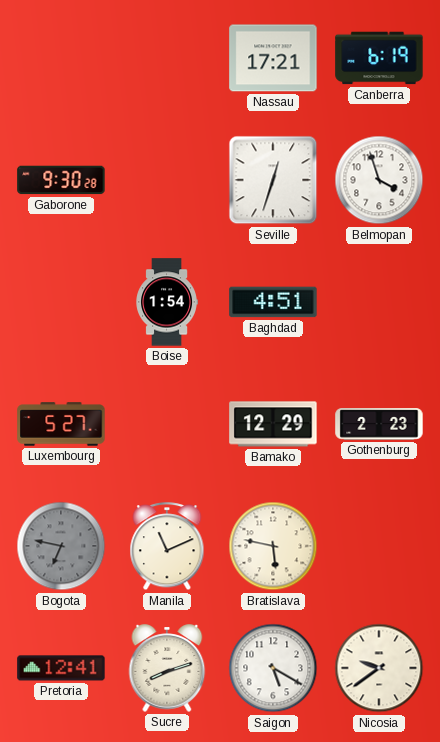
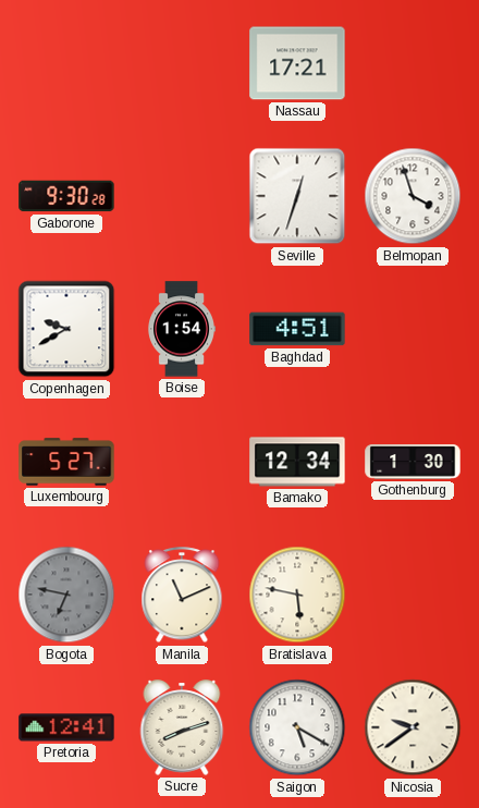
Canberra: 6:19 -> none
Copenhagen: none -> 9:40
Bamako: 12:29 -> 12:34
Gothenburg: 2:23 -> 1:30
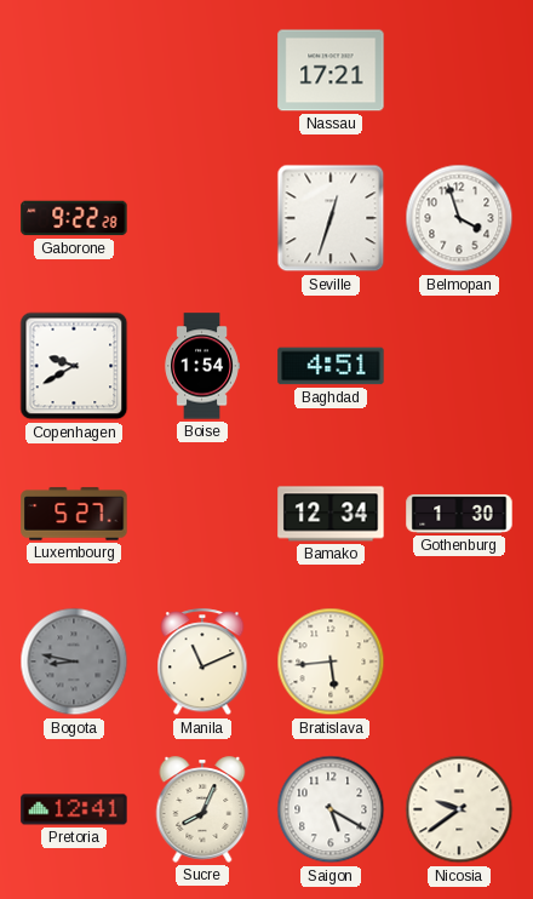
Gaborone: 9:30 -> 9:22
Bogota: 6:47 -> 8:47
Bratislava: 5:47 -> 5:44
Sucre: 8:12 -> 8:04
